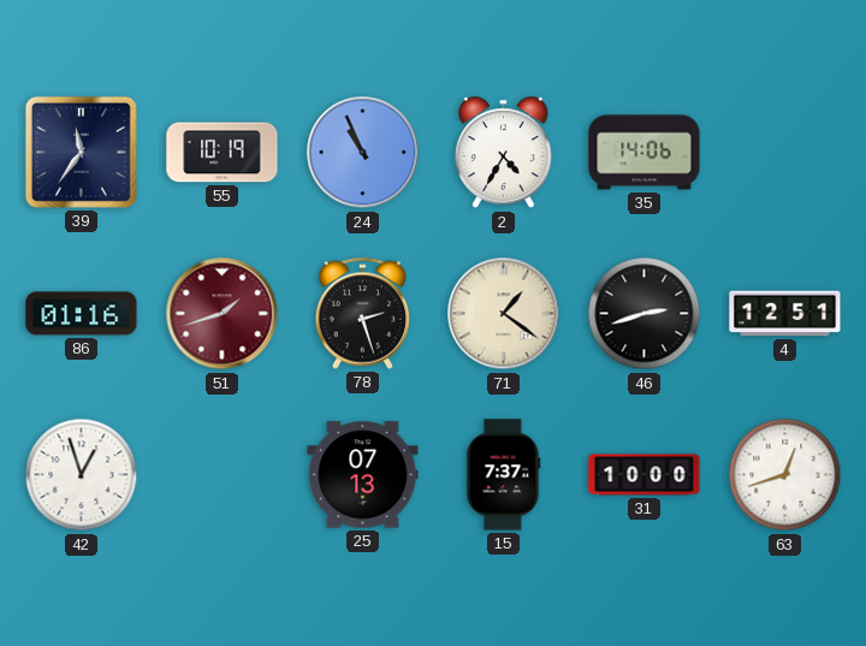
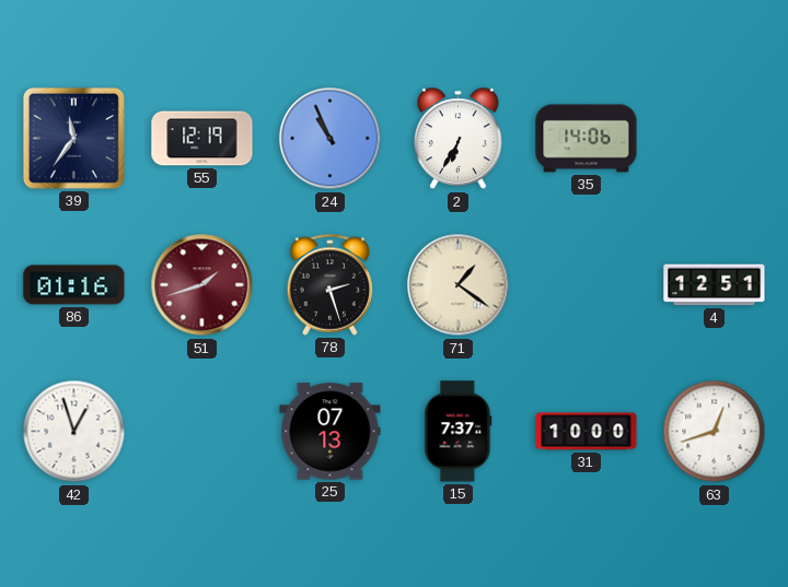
55: 10:19 -> 12:19
2: 4:35 -> 6:35
46: 2:42 -> none
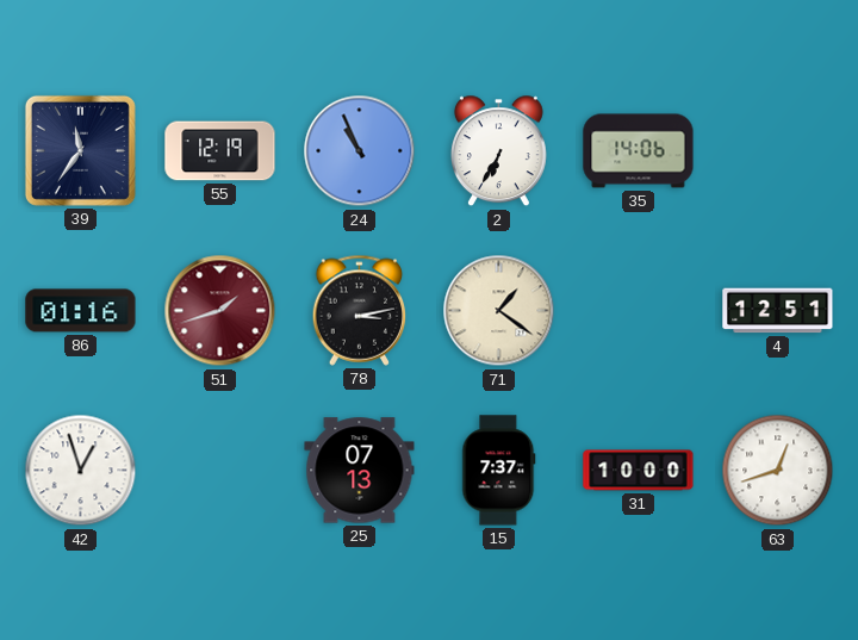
78: 2:27 -> 3:13
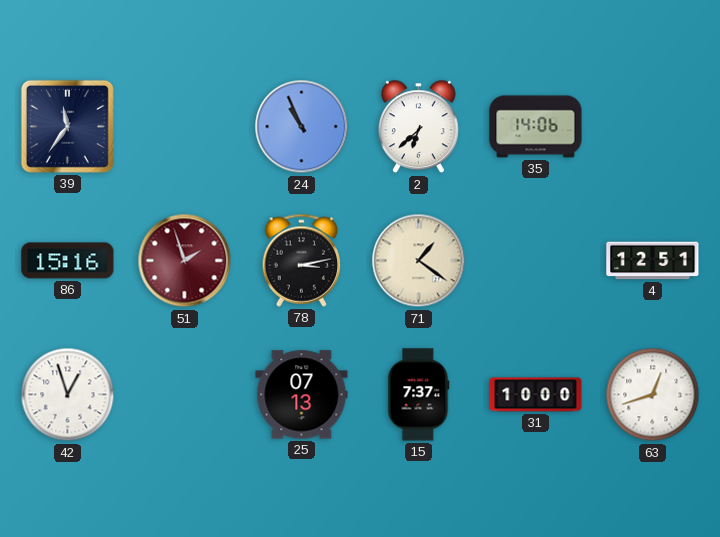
55: 12:19 -> none
2: 6:35 -> 6:38
86: 01:16 -> 15:16
51: 1:42 -> 1:57
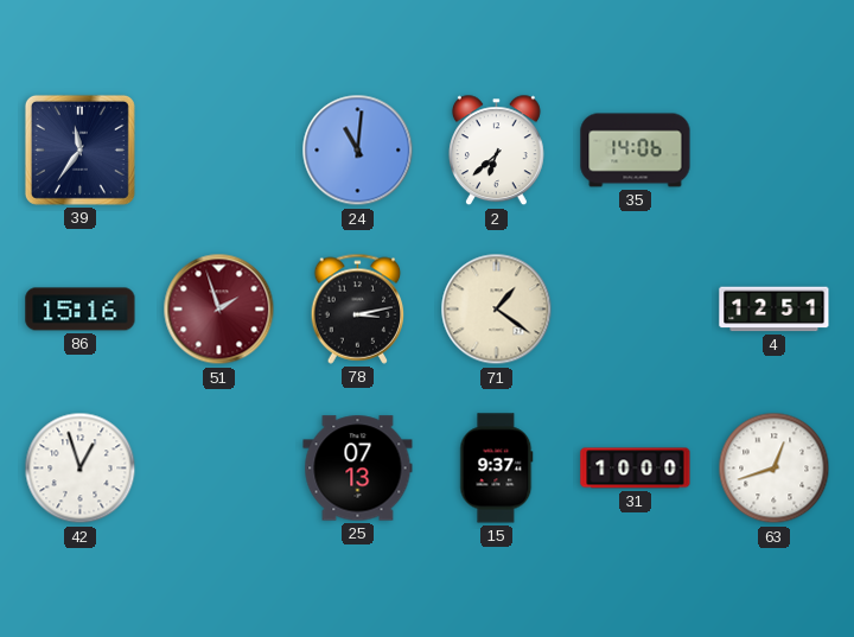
24: 10:56 -> 11:01
15: 7:37 -> 9:37
